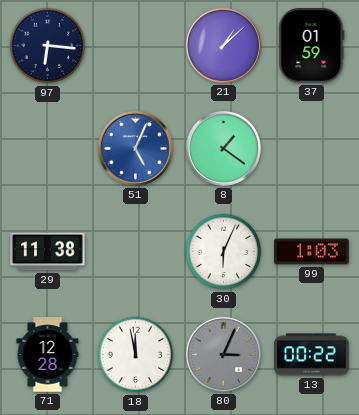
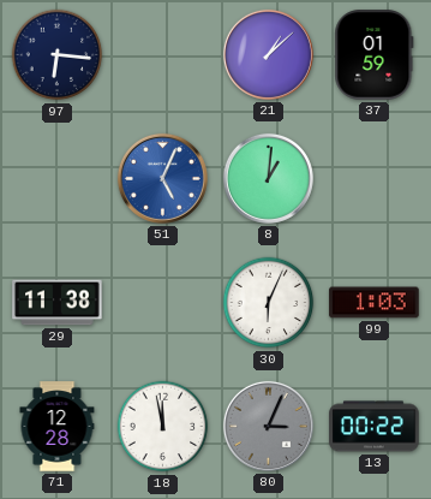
8: 1:21 -> 1:01
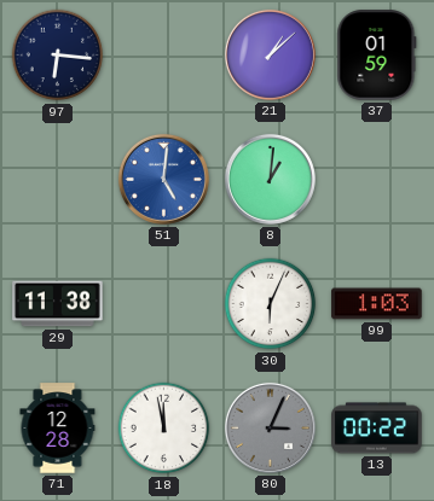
51: 5:04 -> 5:01
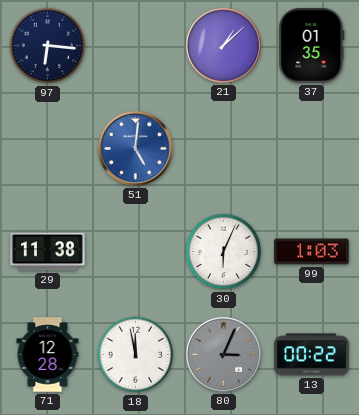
37: 01:59 -> 01:35
8: 1:01 -> none
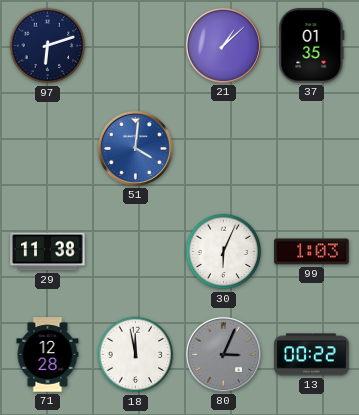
97: 6:16 -> 6:12
51: 5:01 -> 4:01
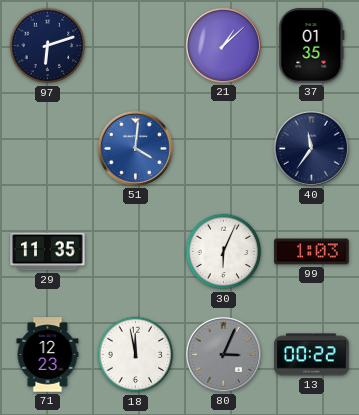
40: none -> 11:36
29: 11:38 -> 11:35
71: 12:28 -> 12:23
